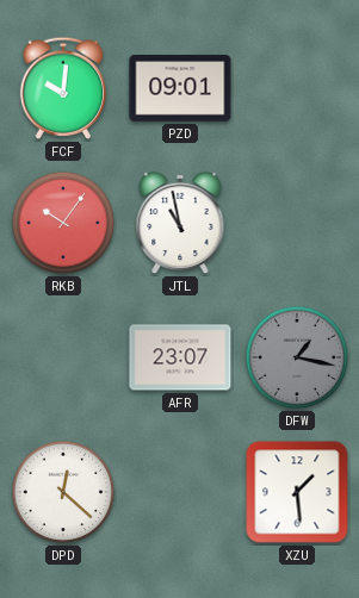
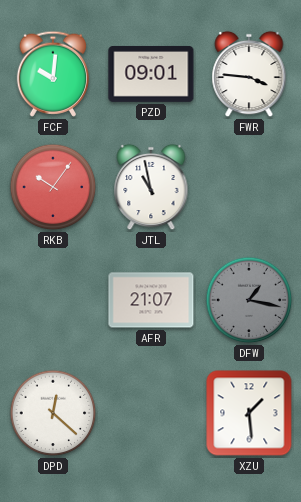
FWR: none -> 3:46
AFR: 23:07 -> 21:07
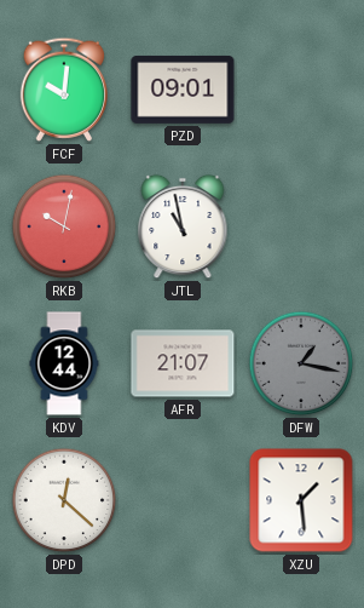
FWR: 3:46 -> none
RKB: 10:06 -> 10:02
KDV: none -> 12:44
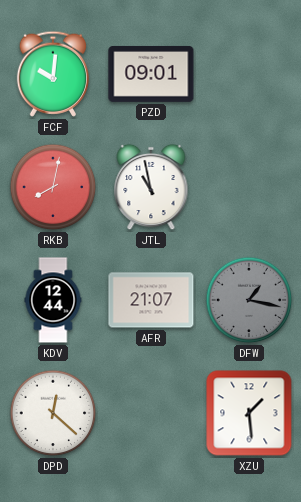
RKB: 10:02 -> 8:02
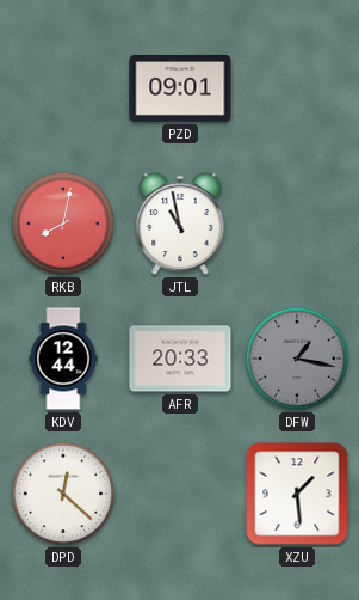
FCF: 10:01 -> none
AFR: 21:07 -> 20:33
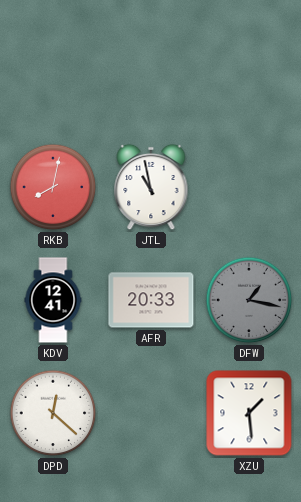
PZD: 09:01 -> none
KDV: 12:44 -> 12:41
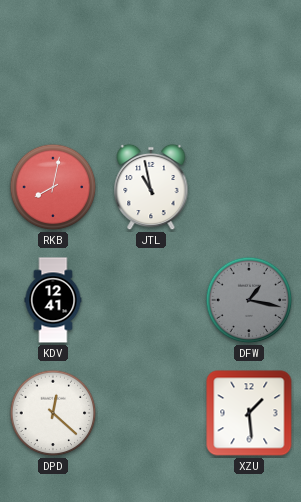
AFR: 20:33 -> none
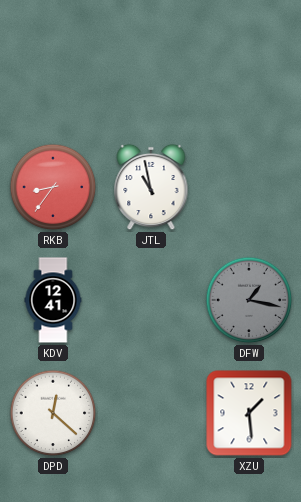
RKB: 8:02 -> 8:36
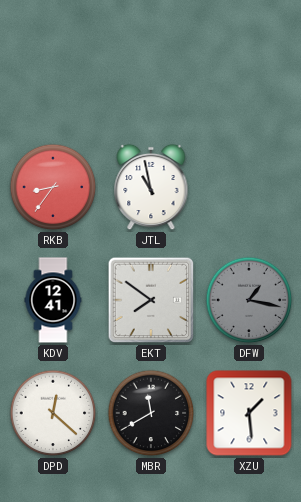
EKT: none -> 7:51
MBR: none -> 11:40
